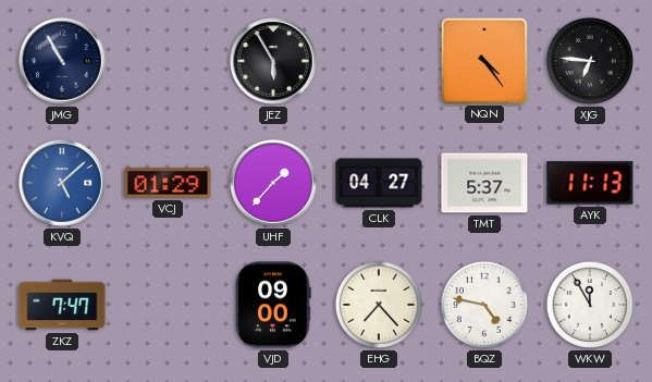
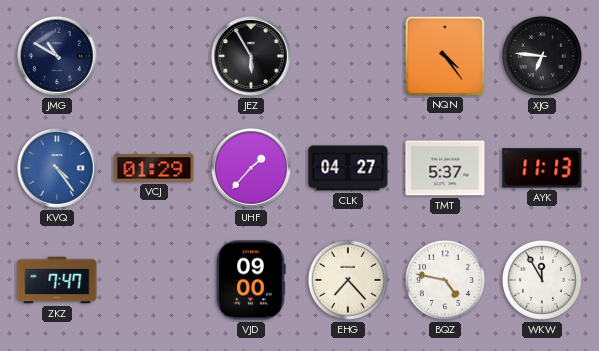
JMG: 10:55 -> 10:50
KVQ: 5:08 -> 4:24
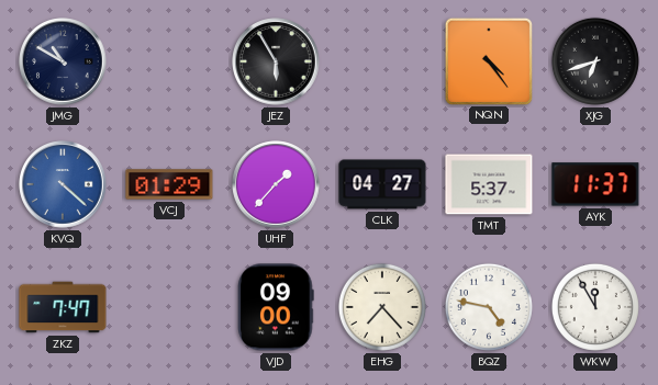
XJG: 6:46 -> 6:42
KVQ: 4:24 -> 4:22
AYK: 11:13 -> 11:37
